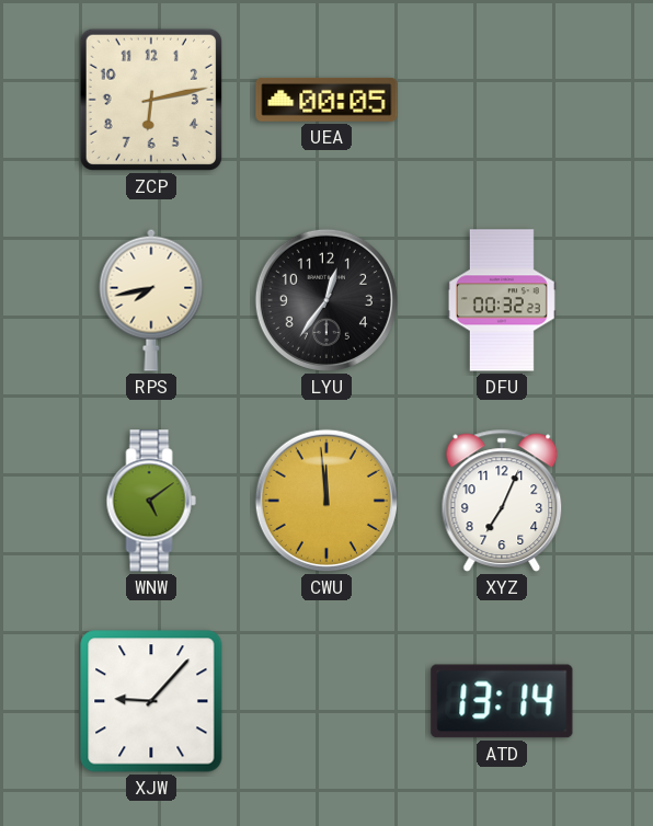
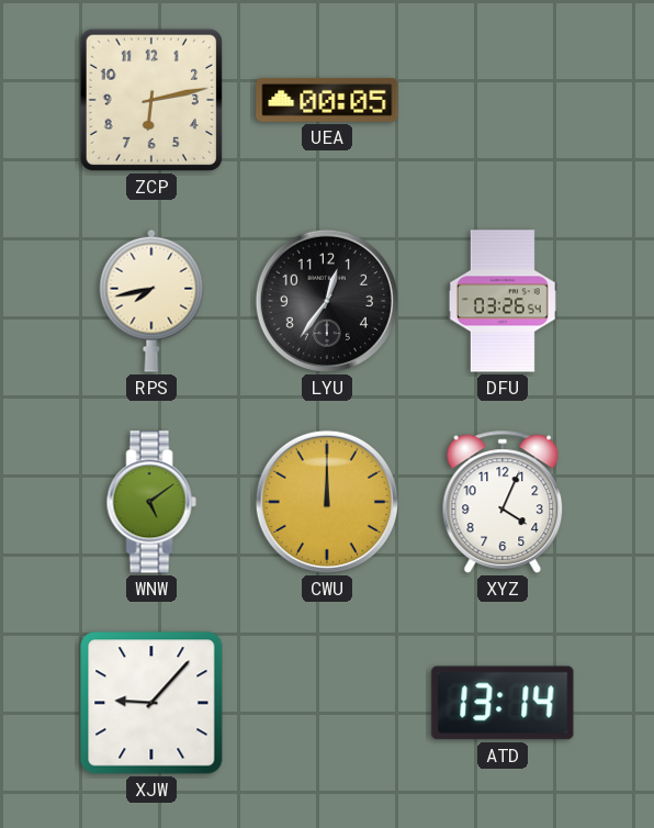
DFU: 00:32 -> 03:26
CWU: 11:59 -> 12:00
XYZ: 7:04 -> 4:04
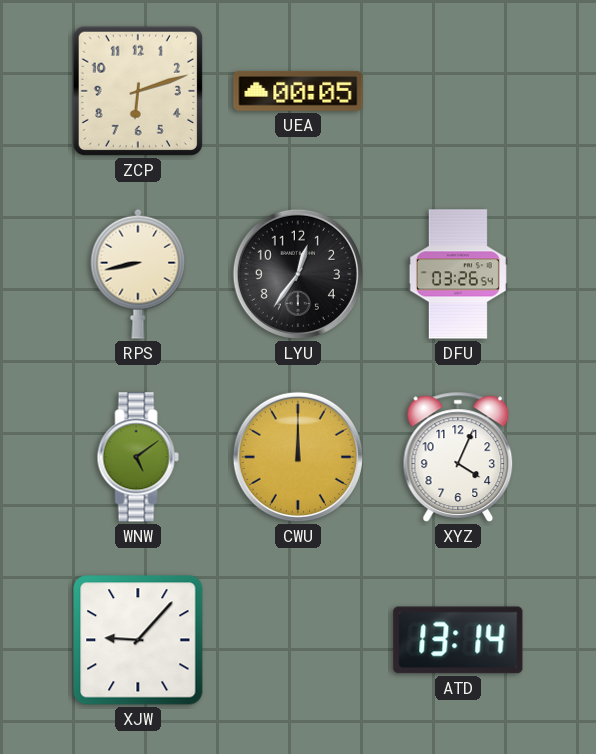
ZCP: 6:13 -> 6:12
RPS: 7:43 -> 8:43
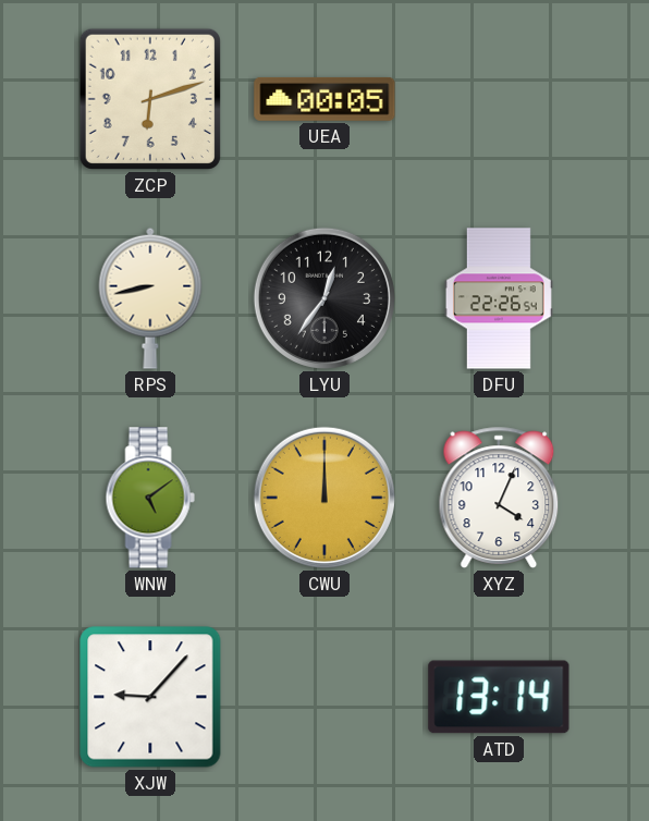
DFU: 03:26 -> 22:26
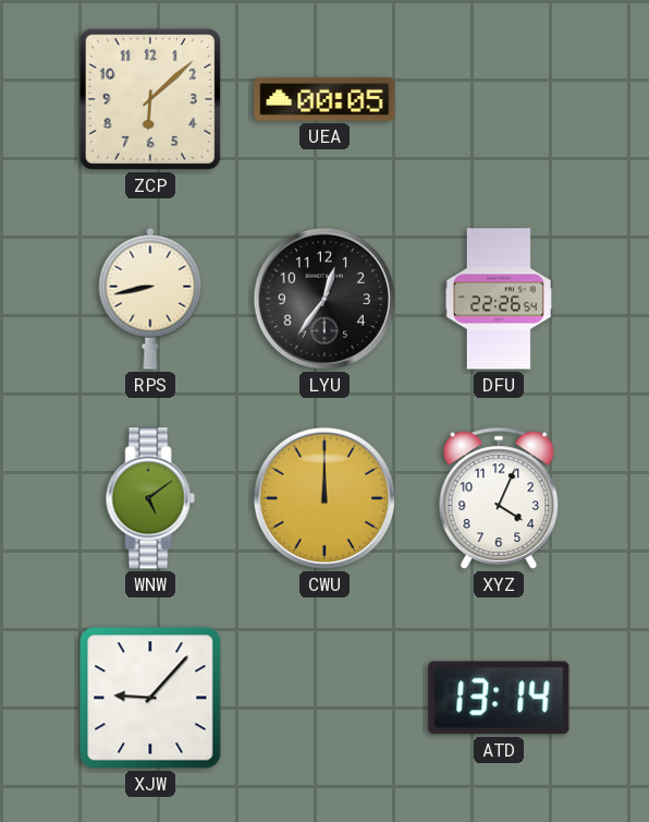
ZCP: 6:12 -> 6:08
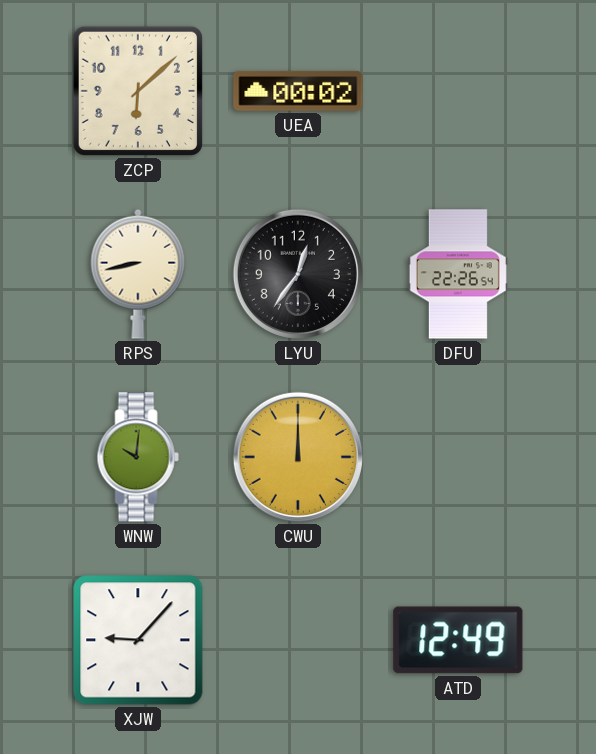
UEA: 00:05 -> 00:02
WNW: 5:09 -> 10:01
XYZ: 4:04 -> none
ATD: 13:14 -> 12:49
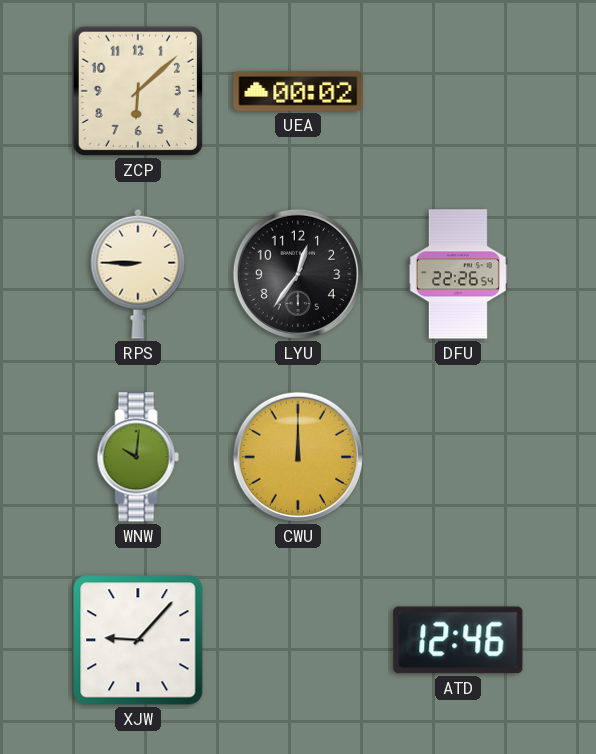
RPS: 8:43 -> 8:45
ATD: 12:49 -> 12:46
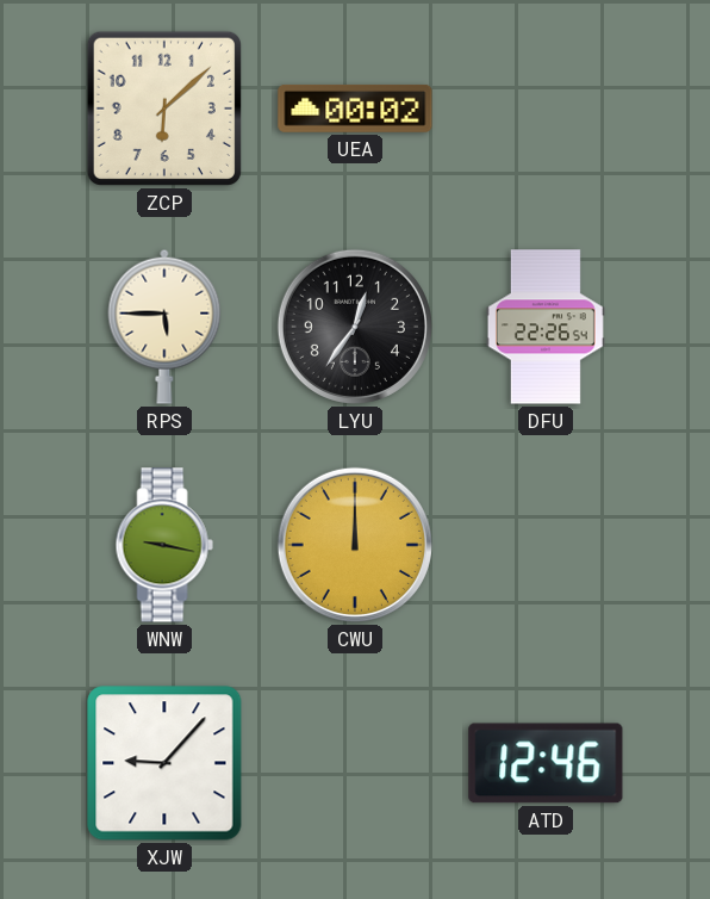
RPS: 8:45 -> 5:45
WNW: 10:01 -> 9:17
